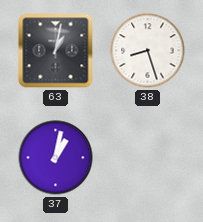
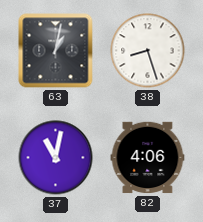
37: 1:02 -> 11:02
82: none -> 4:06
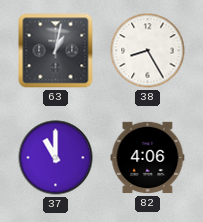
38: 8:27 -> 8:25
37: 11:02 -> 11:00
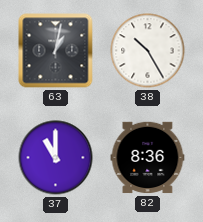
38: 8:25 -> 10:25
82: 4:06 -> 8:36
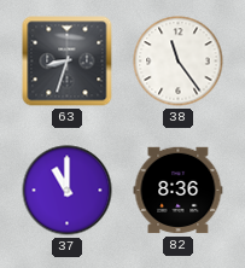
63: 1:02 -> 8:33
38: 10:25 -> 11:24
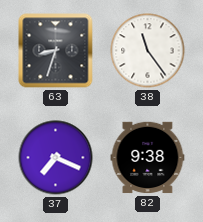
37: 11:00 -> 7:19
82: 8:36 -> 9:38
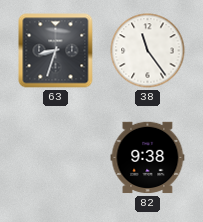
37: 7:19 -> none
